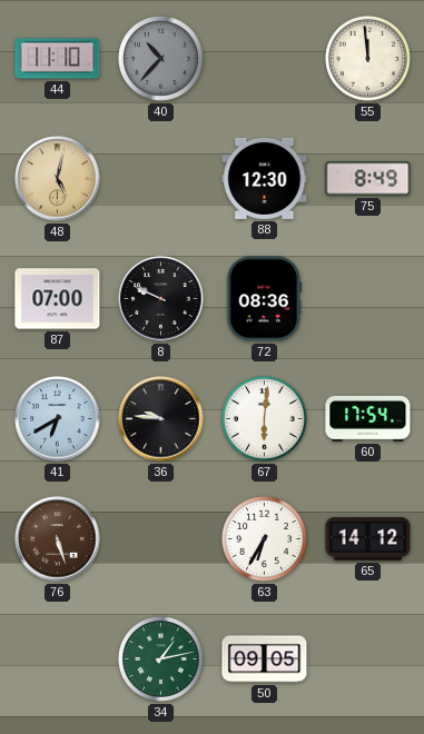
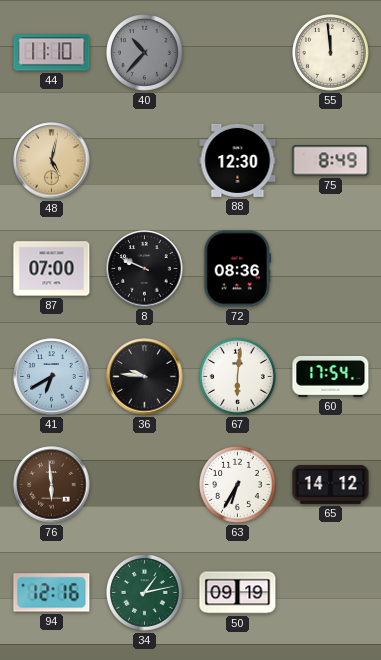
76: 5:27 -> 5:59
94: none -> 12:16
50: 09:05 -> 09:19
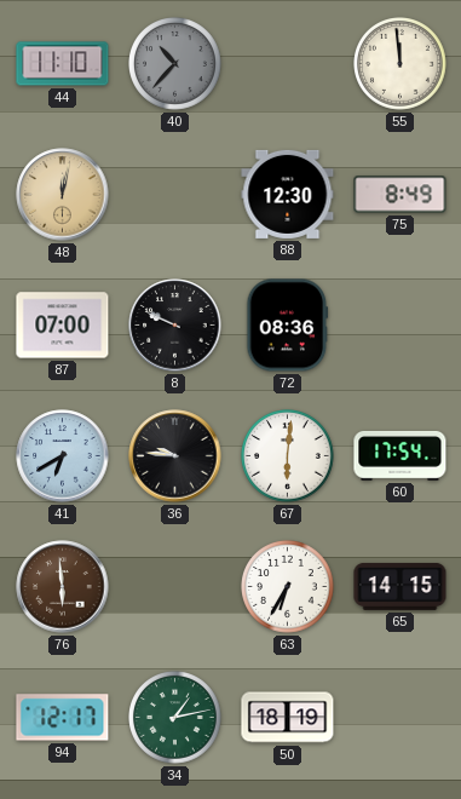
48: 5:02 -> 12:02
65: 14:12 -> 14:15
94: 12:16 -> 12:17
50: 09:19 -> 18:19
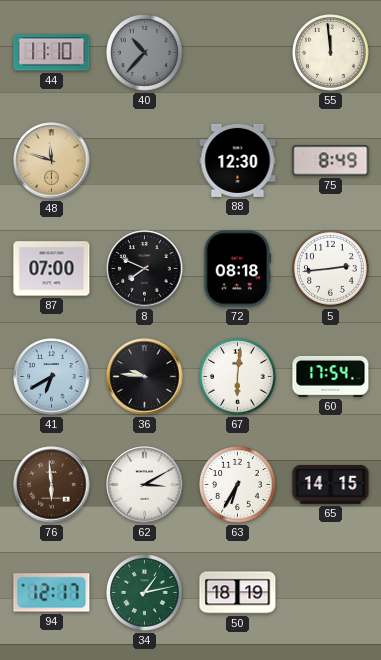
48: 12:02 -> 11:48
8: 9:49 -> 7:49
72: 08:36 -> 08:18
5: none -> 2:44
62: none -> 3:10
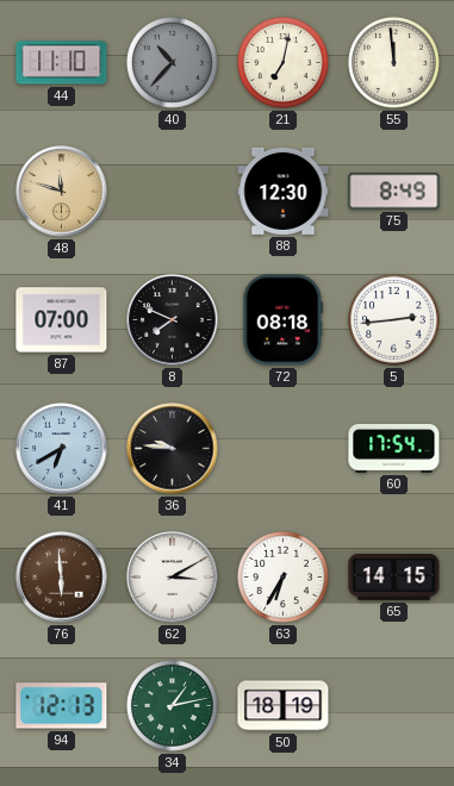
21: none -> 7:02
67: 6:01 -> none
94: 12:17 -> 12:13
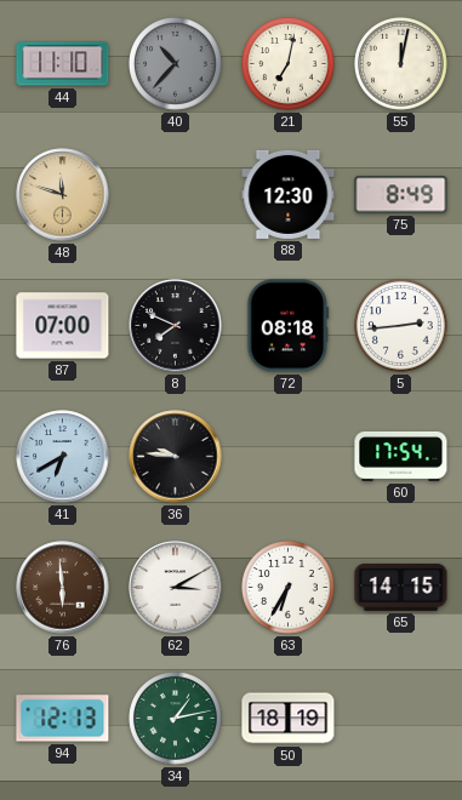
55: 11:59 -> 12:02
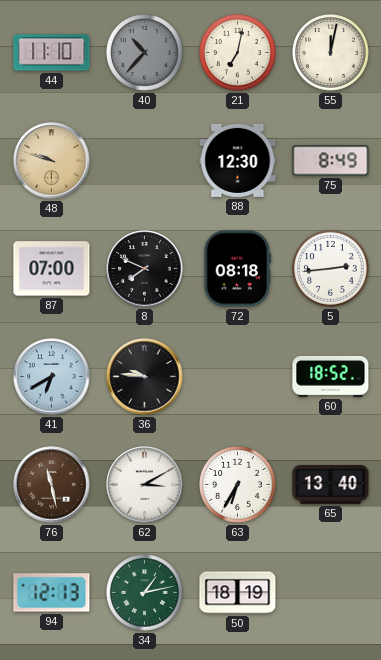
48: 11:48 -> 9:48
60: 17:54 -> 18:52
76: 5:59 -> 11:28
65: 14:15 -> 13:40
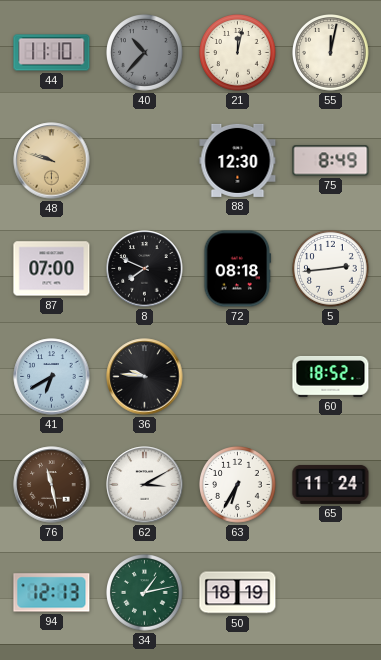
21: 7:02 -> 12:02
65: 13:40 -> 11:24
